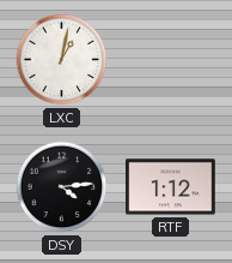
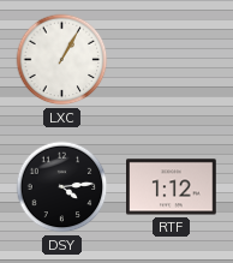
LXC: 1:02 -> 1:05
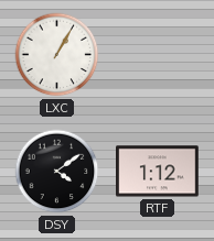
DSY: 4:14 -> 4:09
